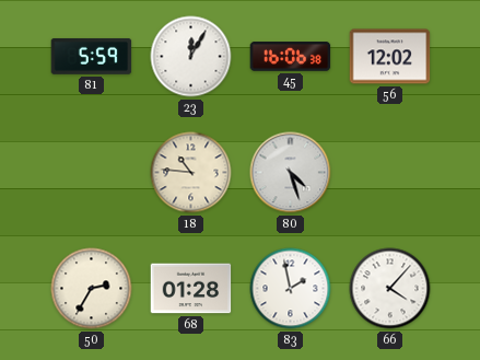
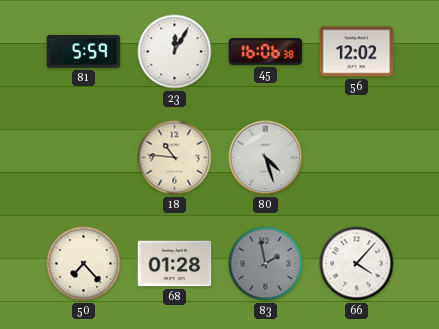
50: 2:35 -> 7:23
83 dial: white -> grey
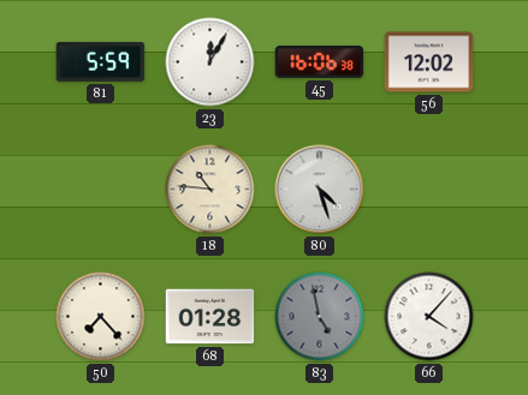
83: 1:58 -> 4:58
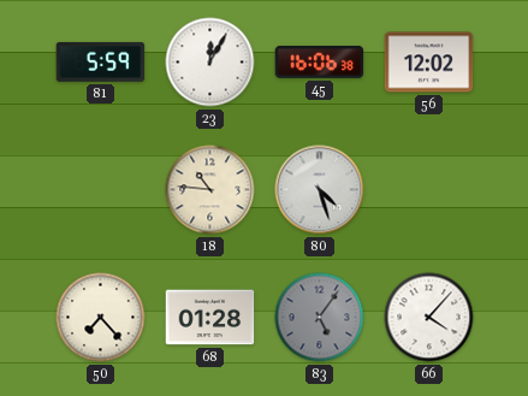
83: 4:58 -> 5:06
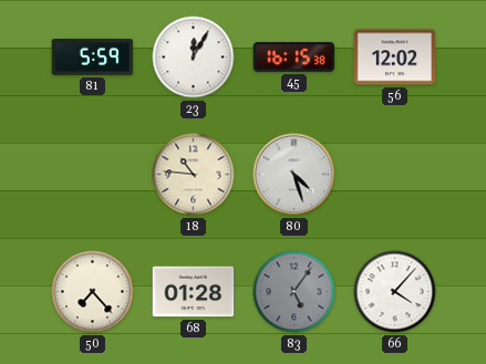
45: 16:06 -> 16:15
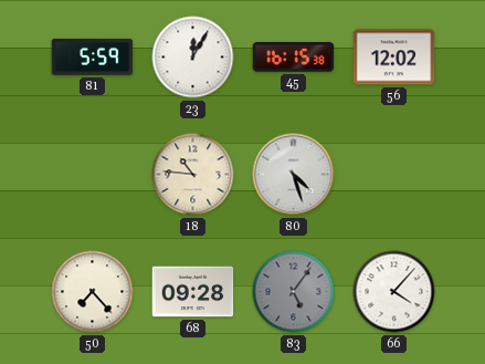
68: 01:28 -> 09:28
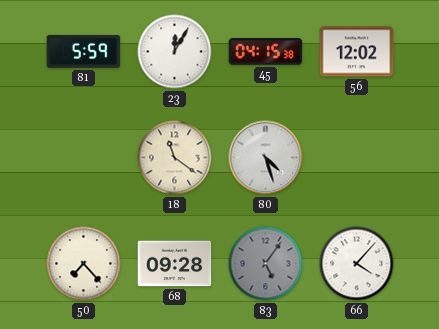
45: 16:15 -> 04:15
18: 10:46 -> 11:21
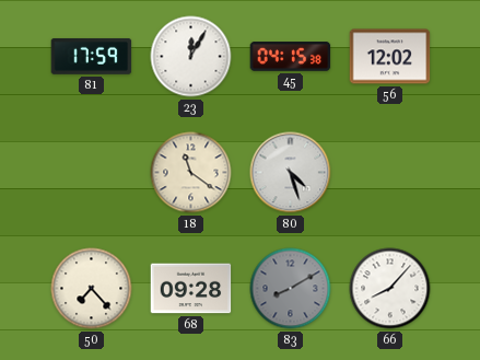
81: 5:59 -> 17:59
83: 5:06 -> 8:10
66: 4:07 -> 8:07
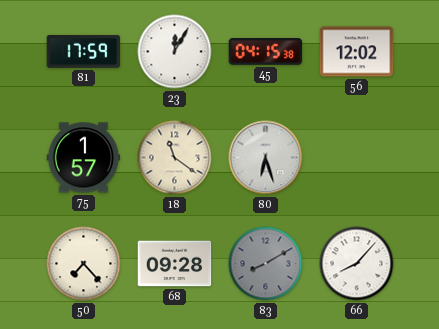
75: none -> 1:57
80: 4:27 -> 6:27
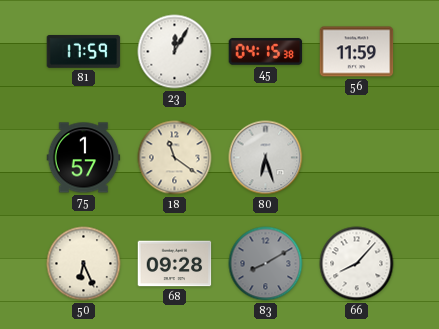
56: 12:02 -> 11:59
50: 7:23 -> 6:26
